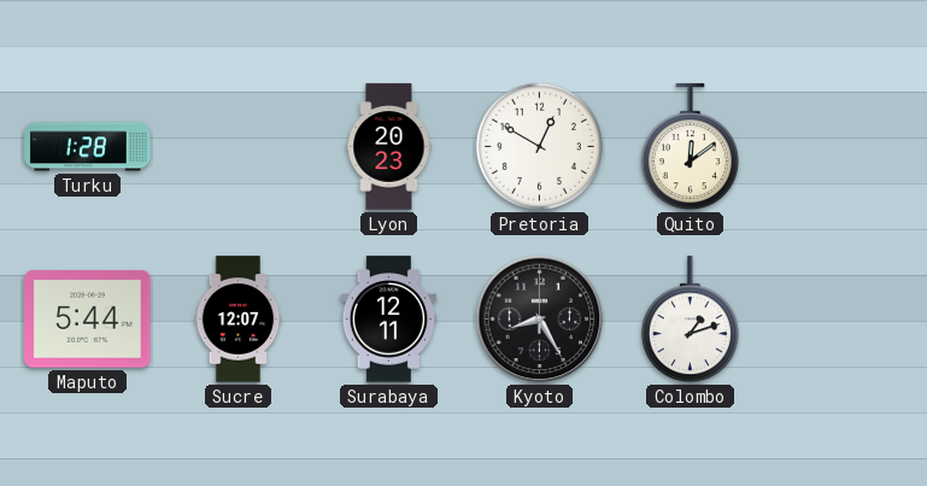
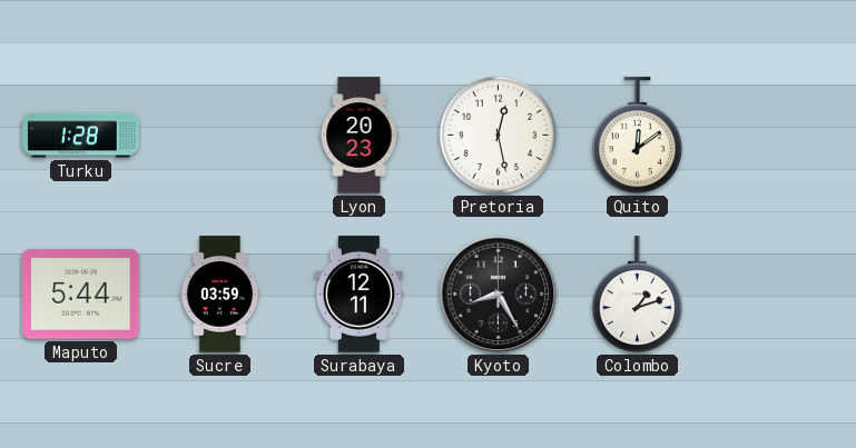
Pretoria: 12:50 -> 12:28
Sucre: 12:07 -> 03:59
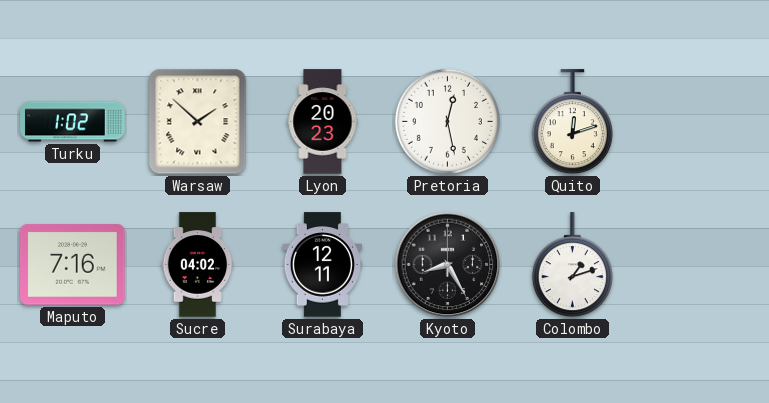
Turku: 1:28 -> 1:02
Warsaw: none -> 1:52
Quito: 12:09 -> 12:12
Maputo: 5:44 -> 7:16
Sucre: 03:59 -> 04:02
